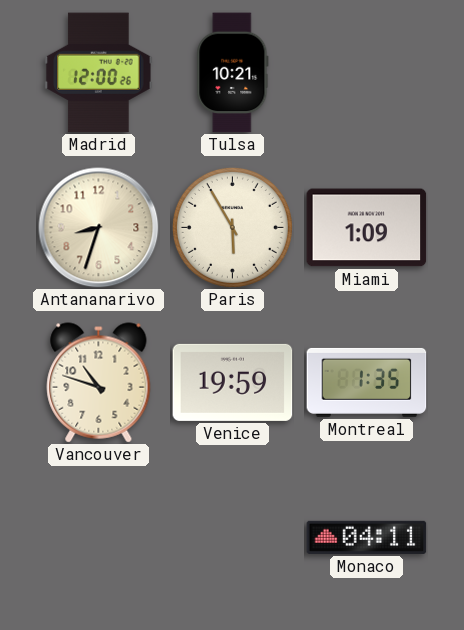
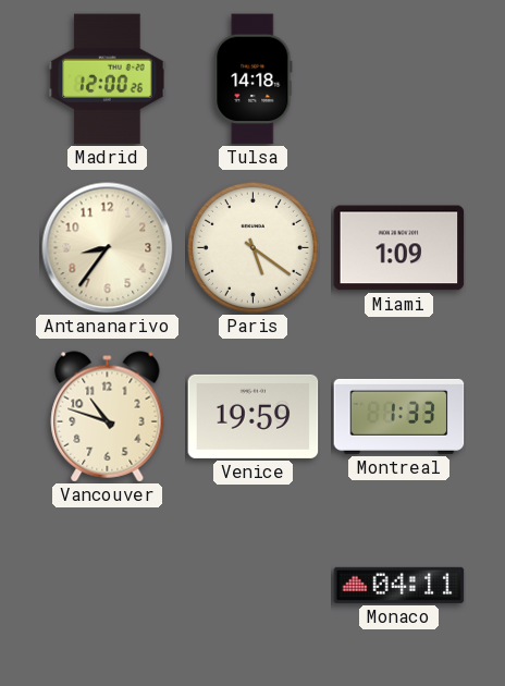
Tulsa: 10:21 -> 14:18
Antananarivo: 8:33 -> 8:36
Paris: 5:55 -> 5:21
Montreal: 1:35 -> 1:33
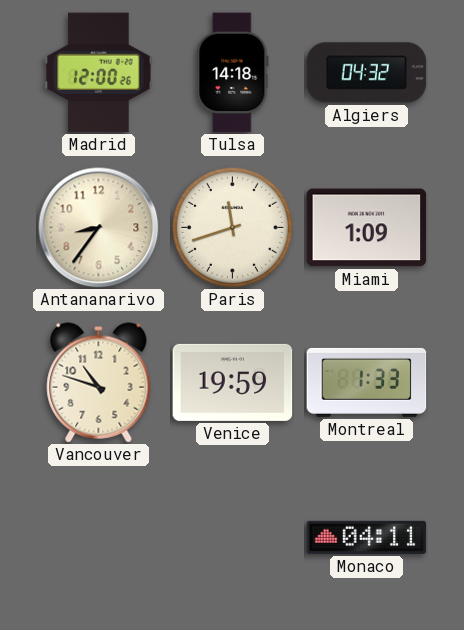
Algiers: none -> 04:32
Paris: 5:21 -> 11:42
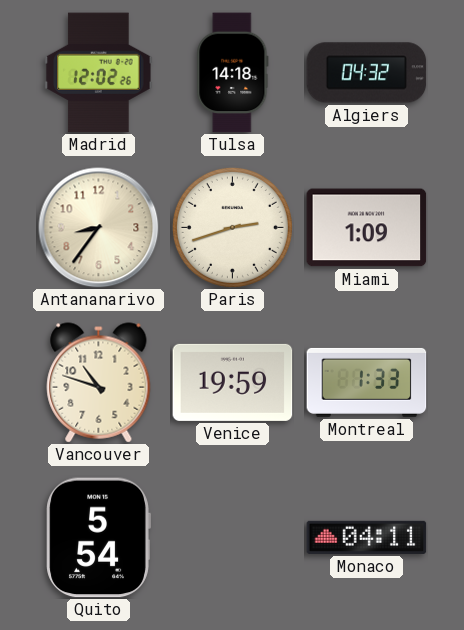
Madrid: 12:00 -> 12:02
Paris: 11:42 -> 2:42
Quito: none -> 5:54
